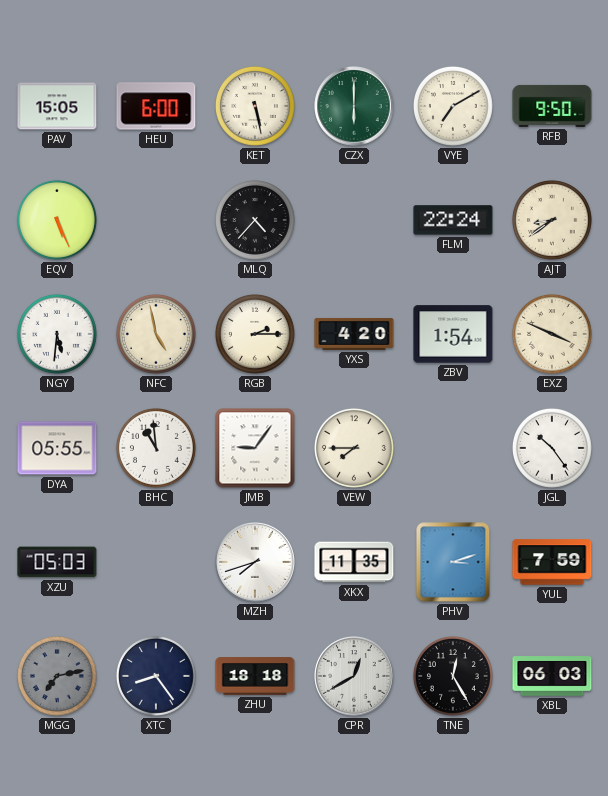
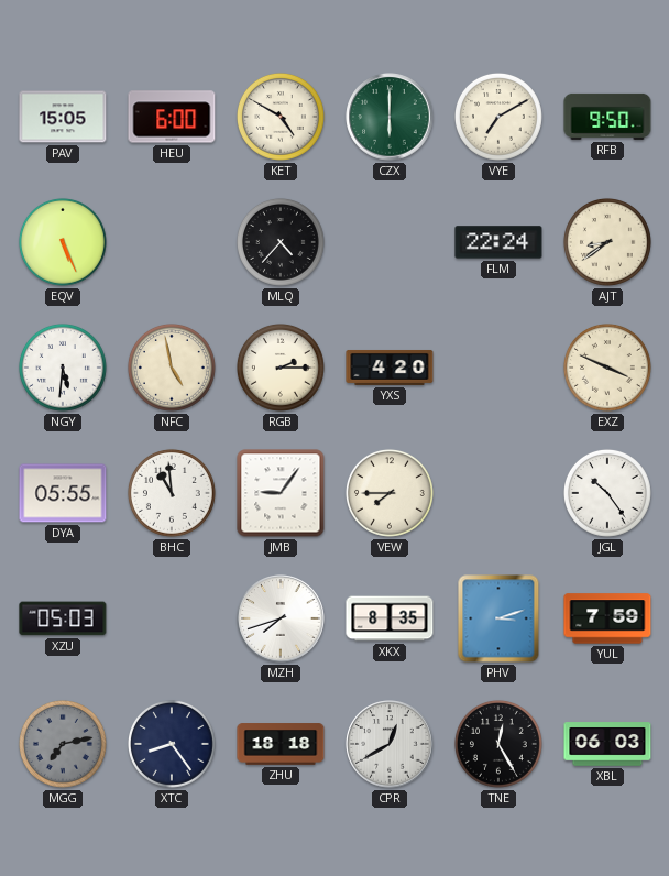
KET: 5:28 -> 4:50
ZBV: 1:54 -> none
XKX: 11:35 -> 8:35
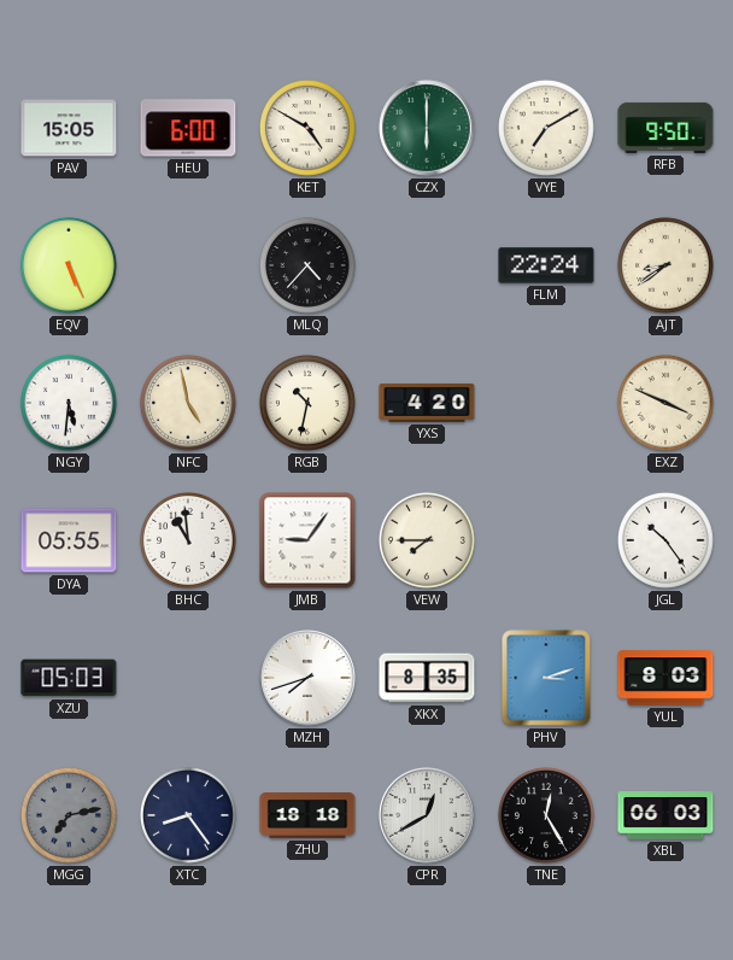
RGB: 2:15 -> 10:32
YUL: 7:59 -> 8:03
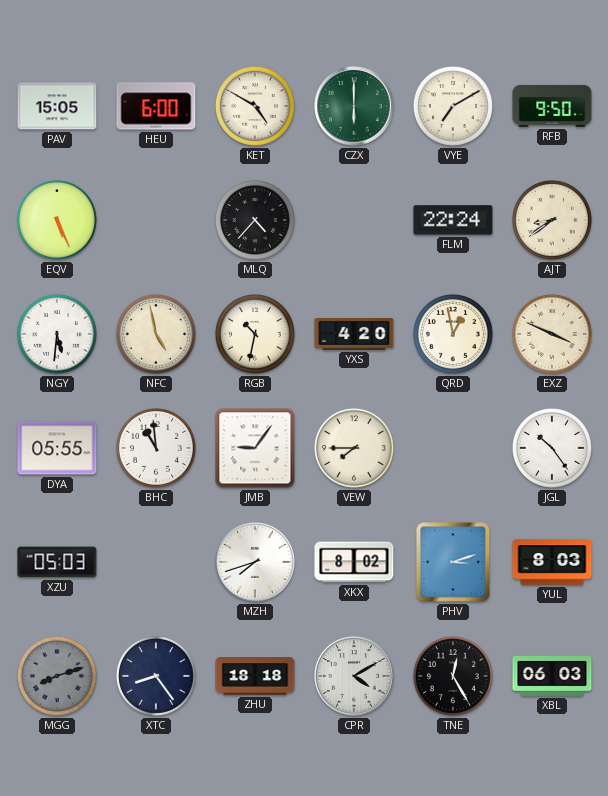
QRD: none -> 12:58
XKX: 8:35 -> 8:02
MGG: 7:13 -> 8:12
CPR: 12:40 -> 4:10
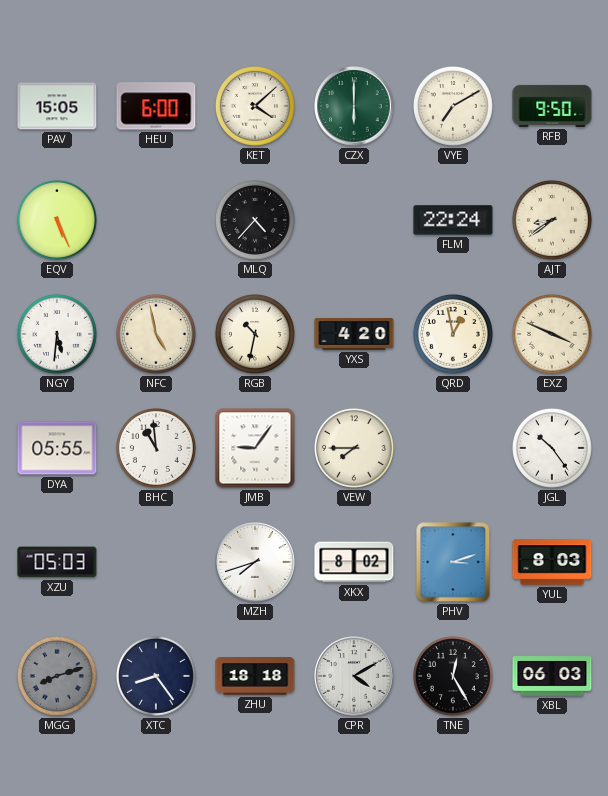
KET: 4:50 -> 4:08
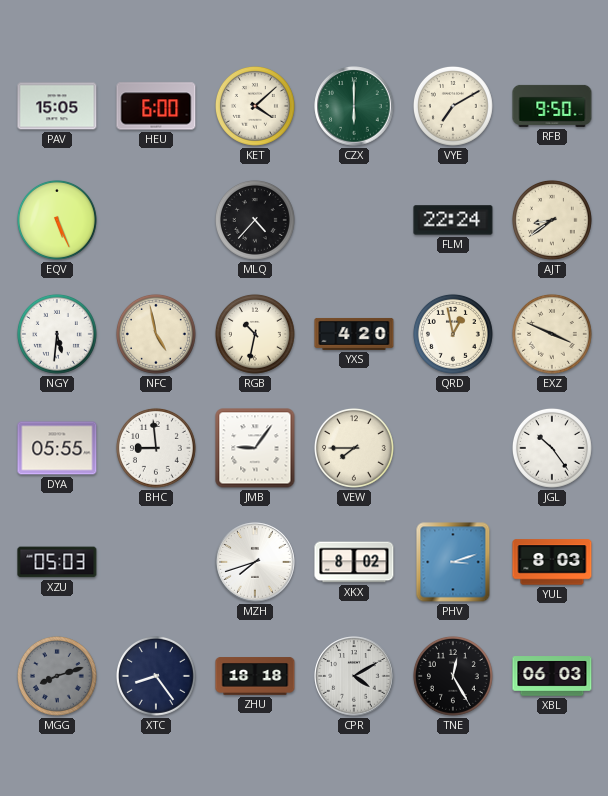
BHC: 10:59 -> 8:59
